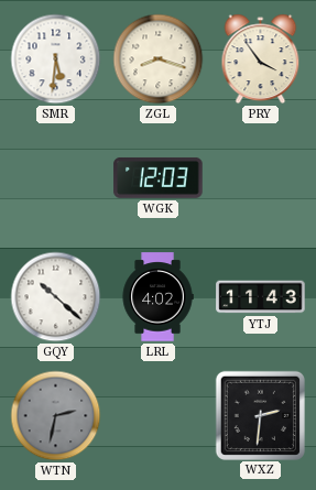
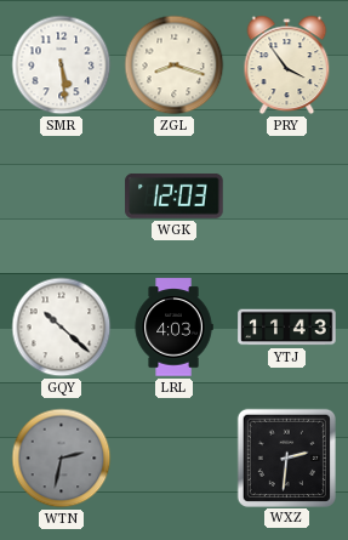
SMR: 5:31 -> 5:29
LRL: 4:02 -> 4:03
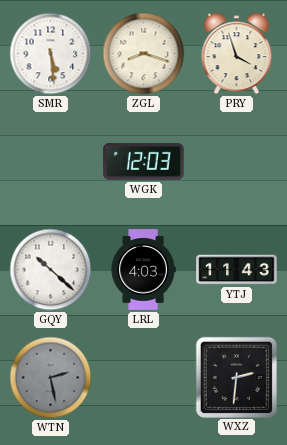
PRY: 3:54 -> 3:57
WTN: 2:32 -> 2:28
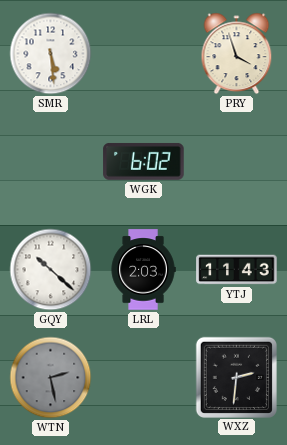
ZGL: 8:18 -> none
WGK: 12:03 -> 6:02
LRL: 4:03 -> 2:03
